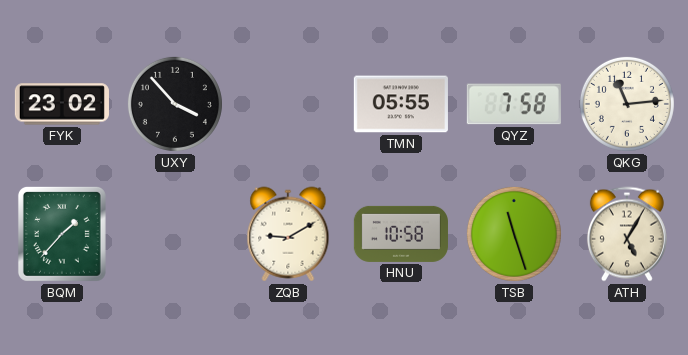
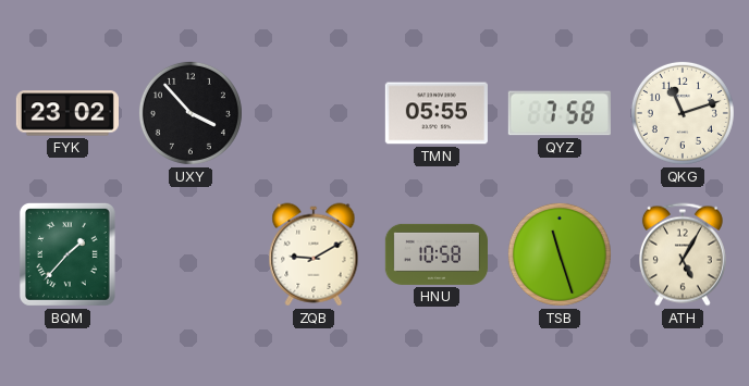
QKG: 11:14 -> 11:12
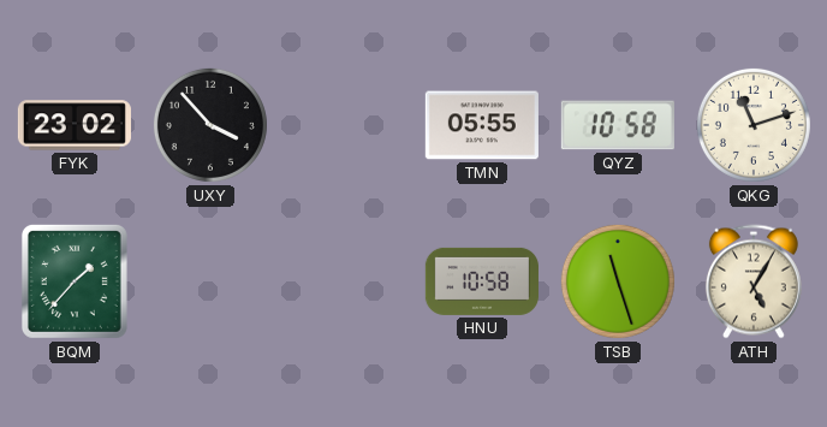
QYZ: 7:58 -> 10:58
ZQB: 9:10 -> none
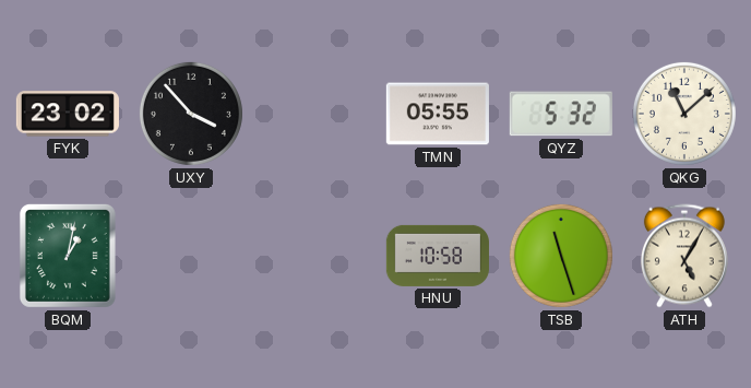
QYZ: 10:58 -> 5:32
QKG: 11:12 -> 11:08
BQM: 1:37 -> 1:02
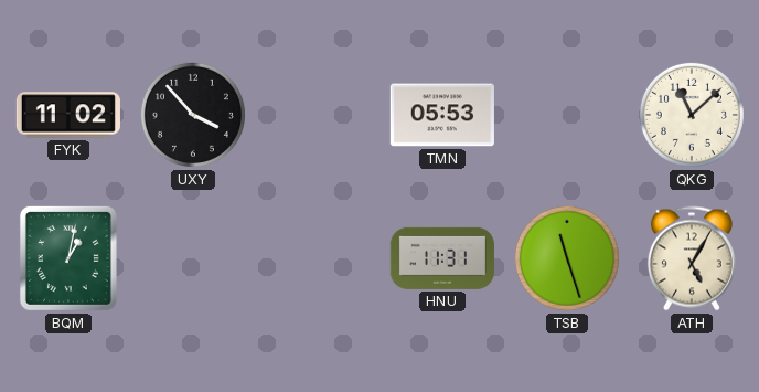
FYK: 23:02 -> 11:02
TMN: 05:55 -> 05:53
QYZ: 5:32 -> none
HNU: 10:58 -> 11:31
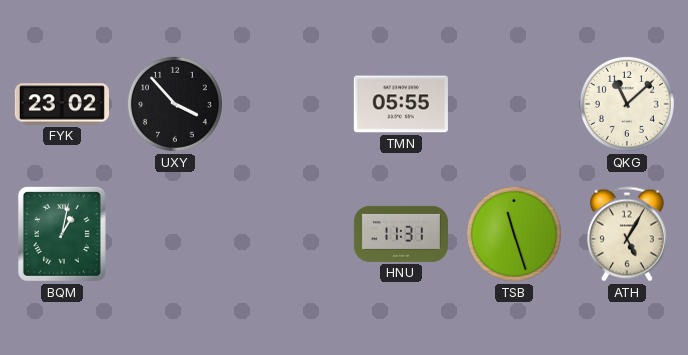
FYK: 11:02 -> 23:02
TMN: 05:53 -> 05:55
